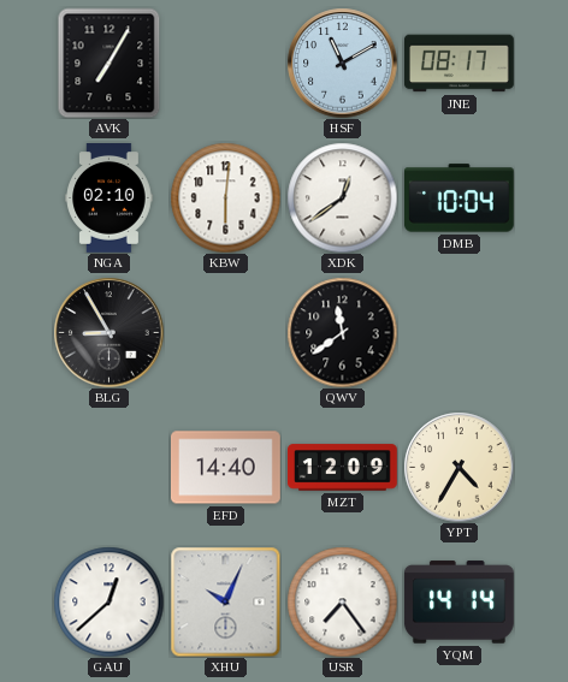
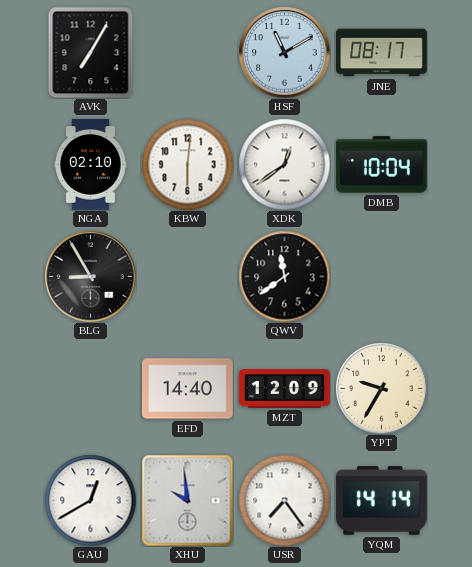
YPT: 4:35 -> 9:35
GAU: 12:38 -> 12:40
XHU: 10:04 -> 9:59
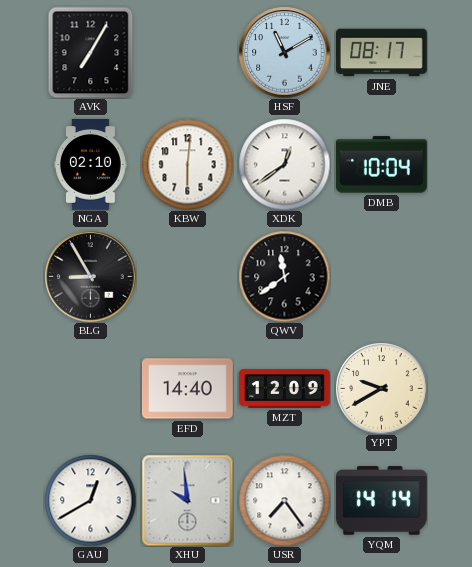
YPT: 9:35 -> 9:40
